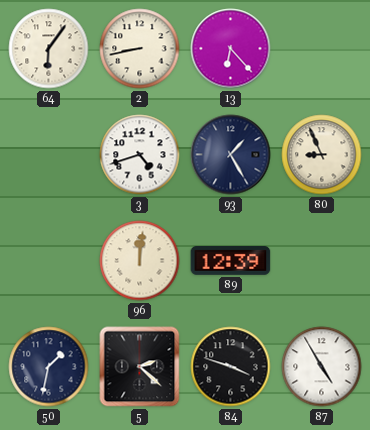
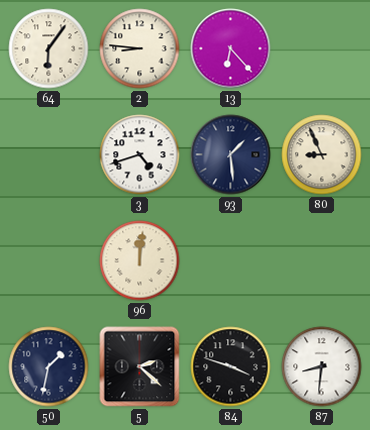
2: 8:43 -> 8:46
93: 1:25 -> 1:29
89: 12:39 -> none
87: 4:55 -> 8:31
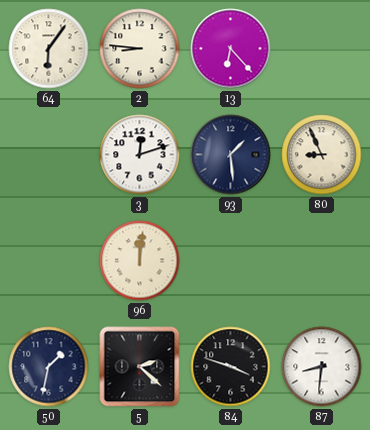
3: 4:42 -> 12:12
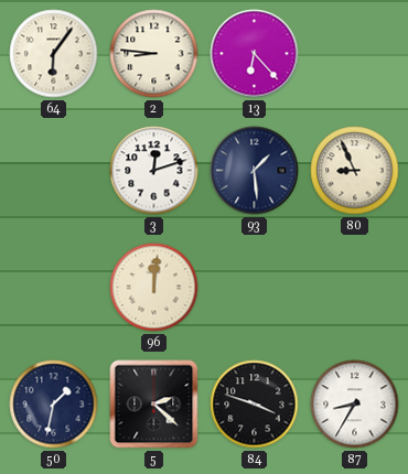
87: 8:31 -> 8:35
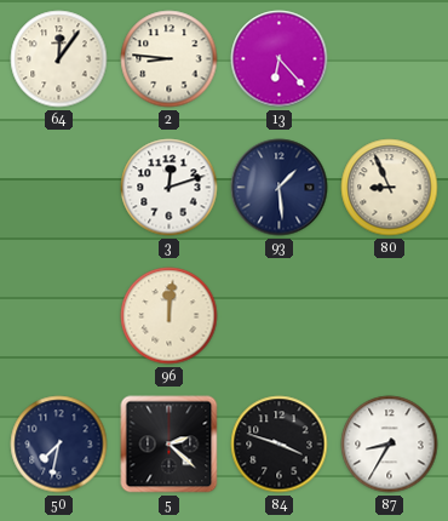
64: 6:06 -> 12:06
50: 1:32 -> 7:32
